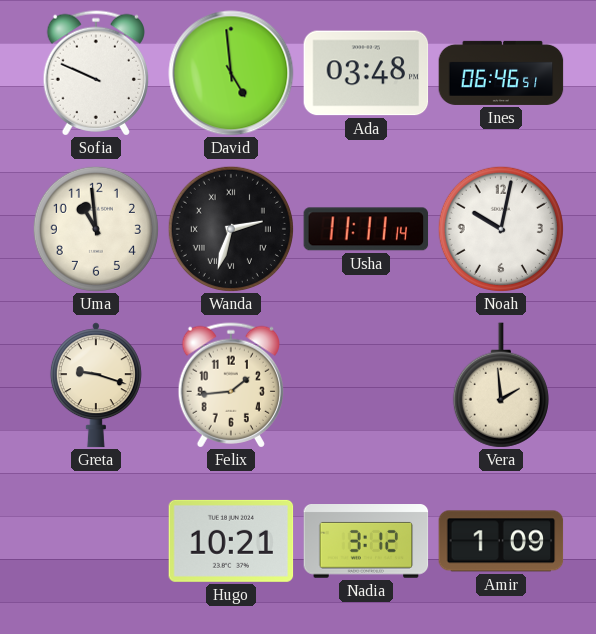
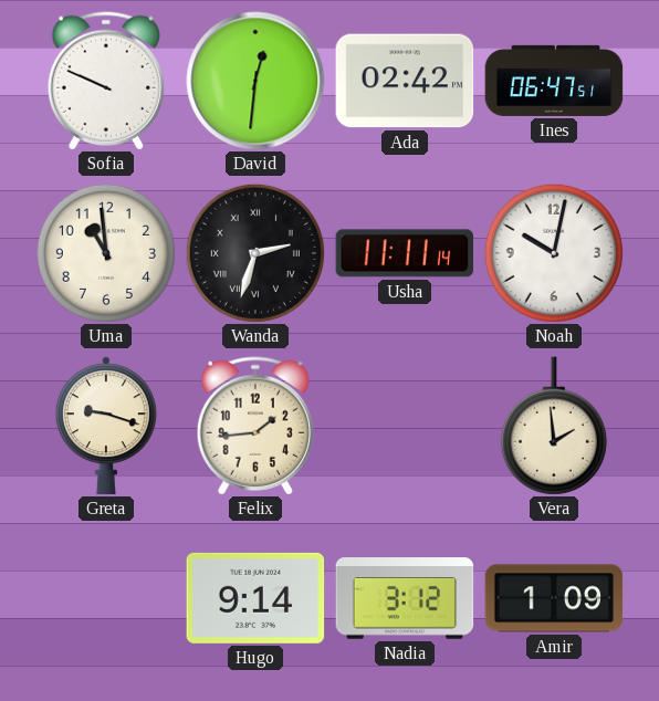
David: 4:59 -> 12:31
Ada: 03:48 -> 02:42
Ines: 06:46 -> 06:47
Hugo: 10:21 -> 9:14
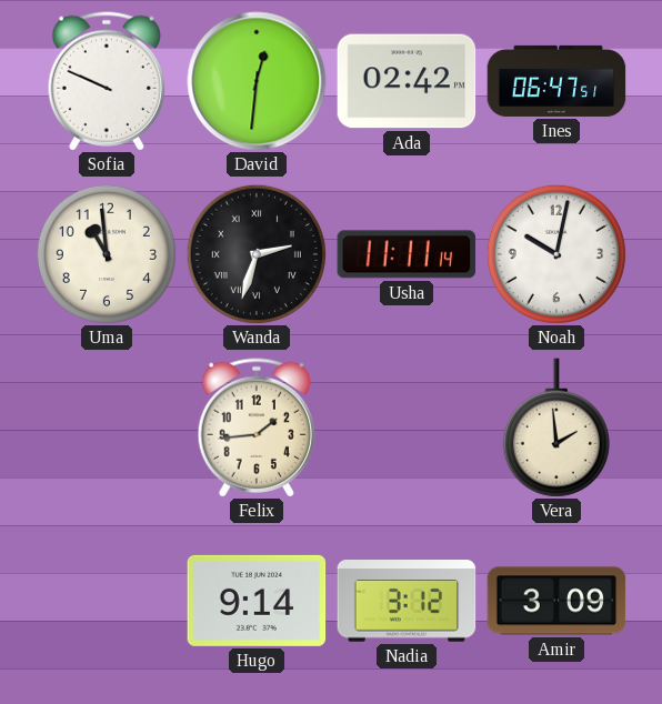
Greta: 9:18 -> none
Amir: 1:09 -> 3:09
